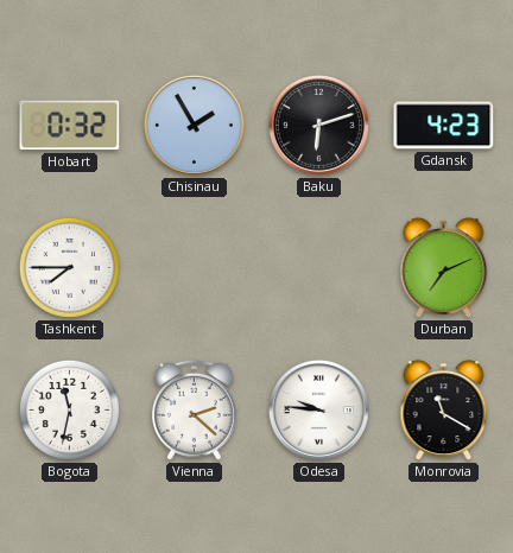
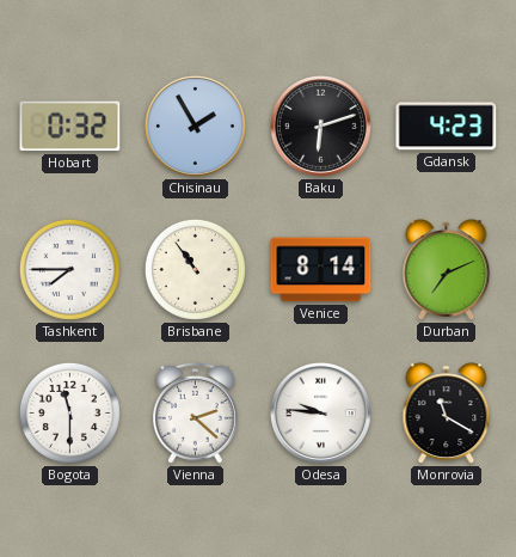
Brisbane: none -> 10:54
Venice: none -> 8:14
Bogota: 11:32 -> 11:30
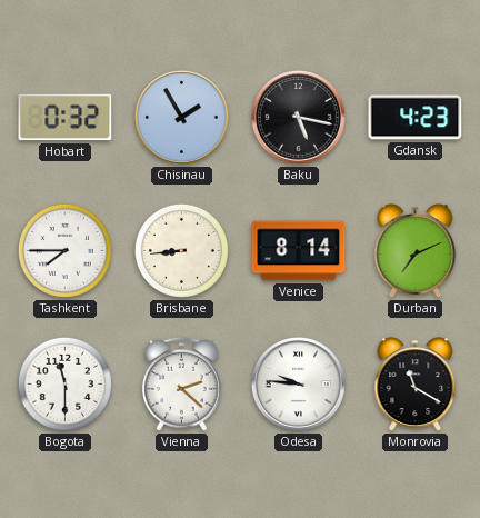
Baku: 6:12 -> 5:17
Brisbane: 10:54 -> 8:44
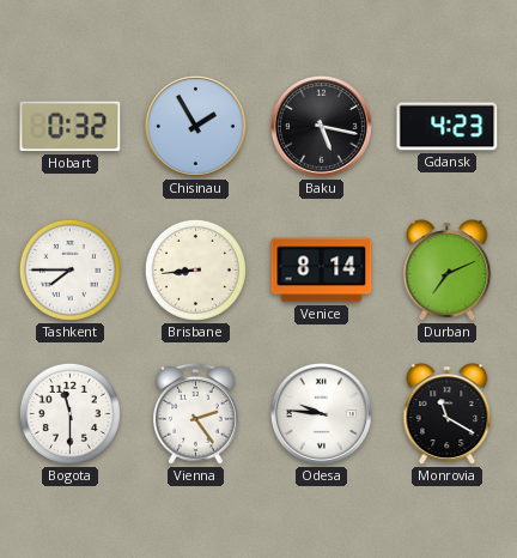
Vienna: 2:22 -> 2:24
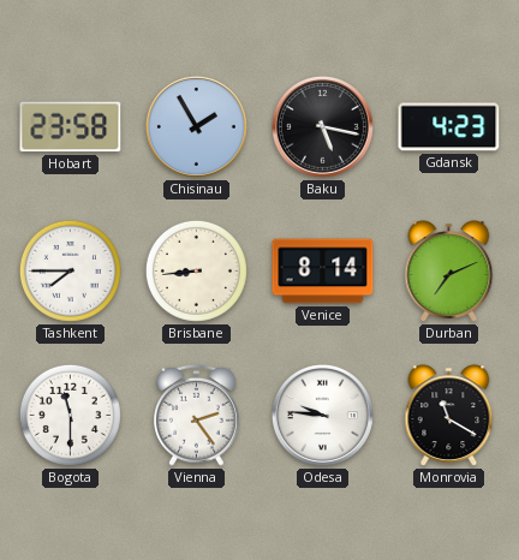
Hobart: 0:32 -> 23:58
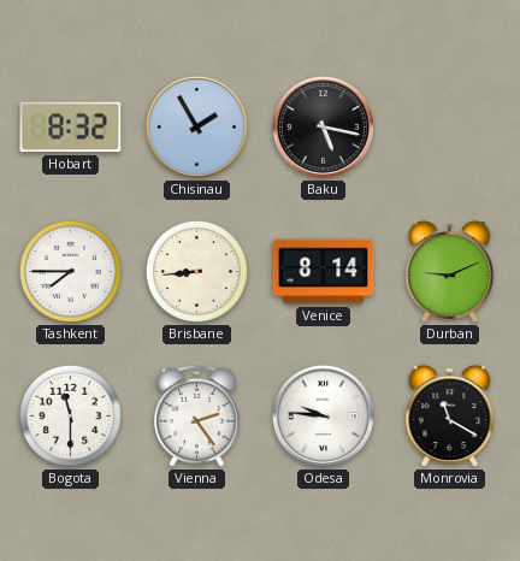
Hobart: 23:58 -> 8:32
Gdansk: 4:23 -> none
Durban: 7:11 -> 9:11
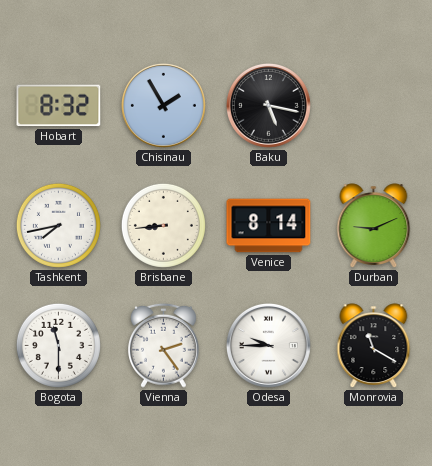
Tashkent: 7:45 -> 7:43
Odesa: 9:46 -> 9:45
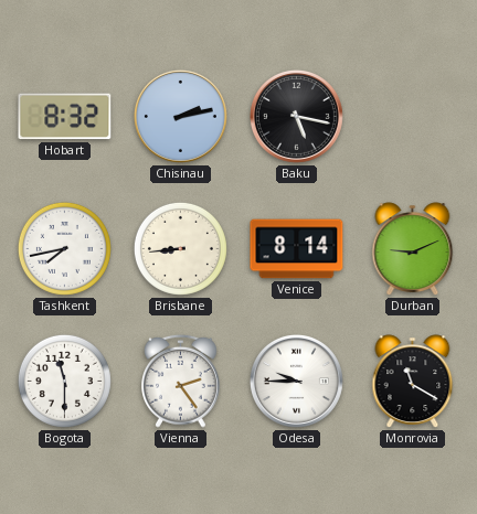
Chisinau: 1:55 -> 2:13
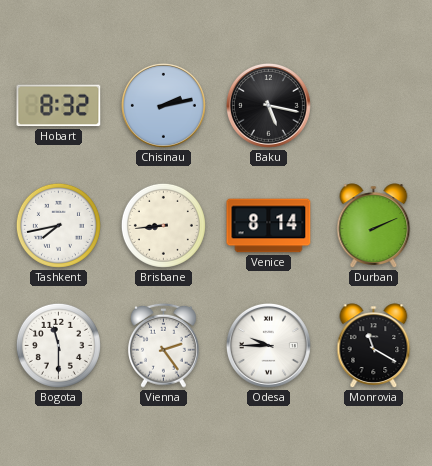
Durban: 9:11 -> 2:11
